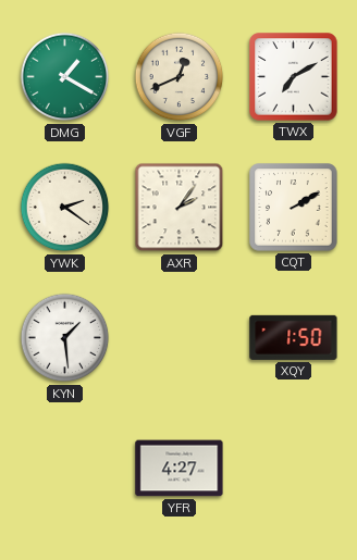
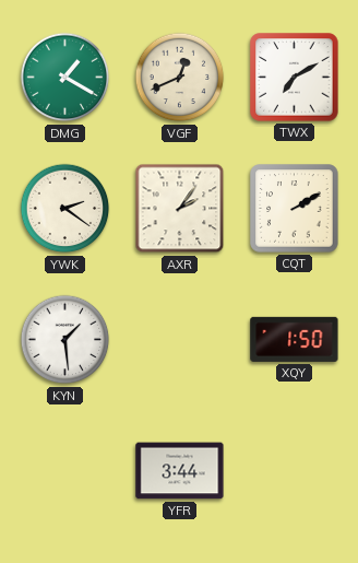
YFR: 4:27 -> 3:44
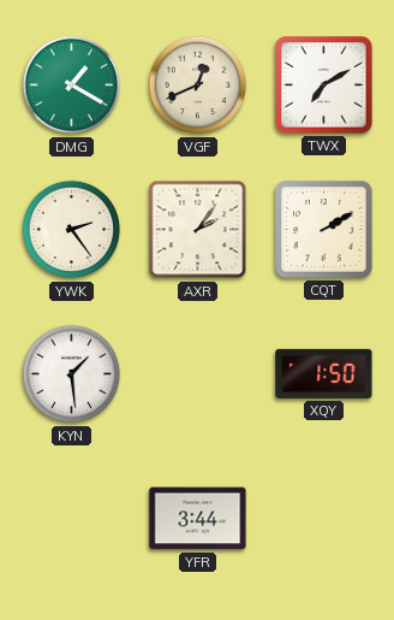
YWK: 2:21 -> 2:24
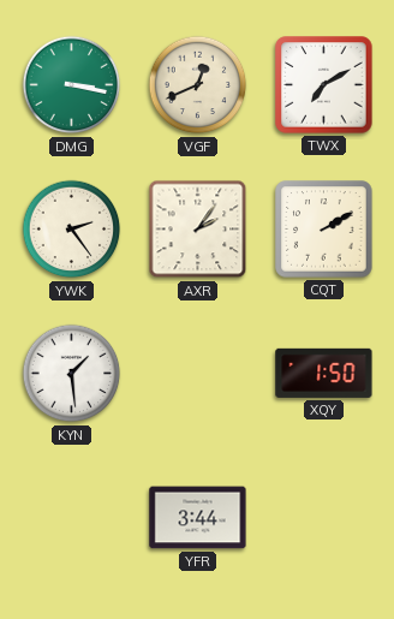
DMG: 1:20 -> 3:17
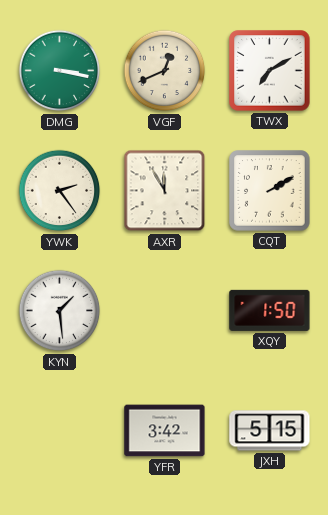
AXR: 2:06 -> 11:55
YFR: 3:44 -> 3:42
JXH: none -> 5:15
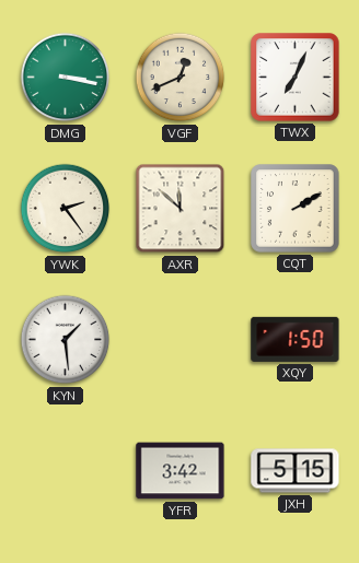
TWX: 7:10 -> 7:04
AXR: 11:55 -> 11:52
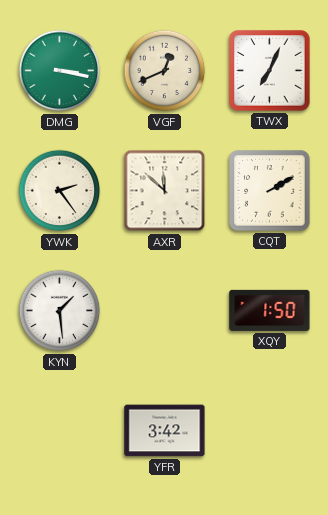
JXH: 5:15 -> none
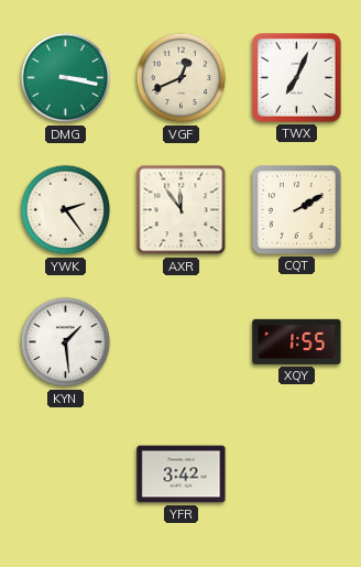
AXR: 11:52 -> 11:54
XQY: 1:50 -> 1:55
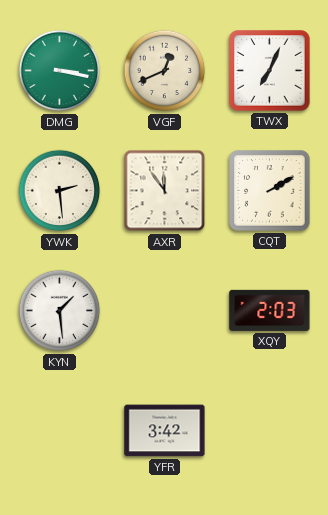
YWK: 2:24 -> 2:29
XQY: 1:55 -> 2:03
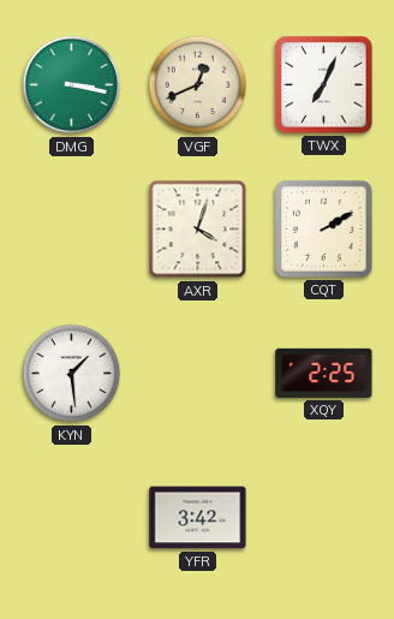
YWK: 2:29 -> none
AXR: 11:54 -> 4:03
XQY: 2:03 -> 2:25
